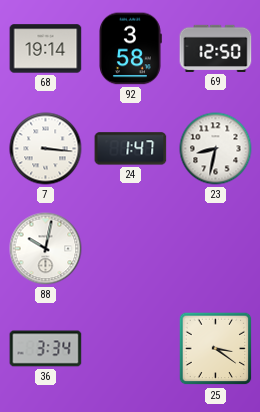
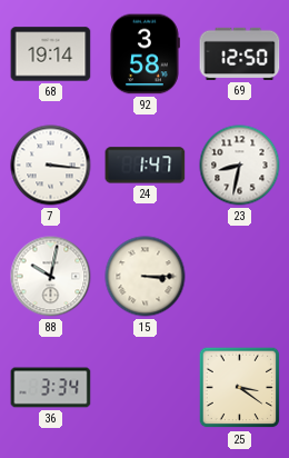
15: none -> 3:15
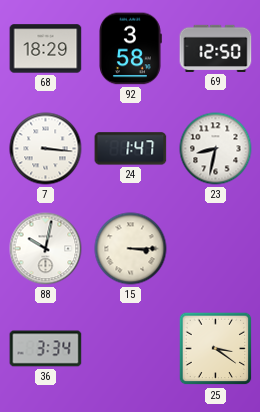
68: 19:14 -> 18:29
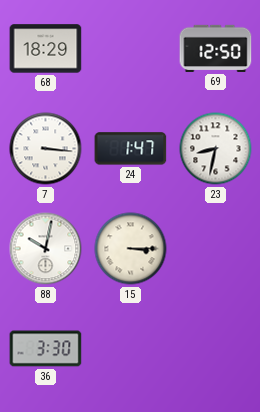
92: 3:58 -> none
36: 3:34 -> 3:30
25: 3:21 -> none
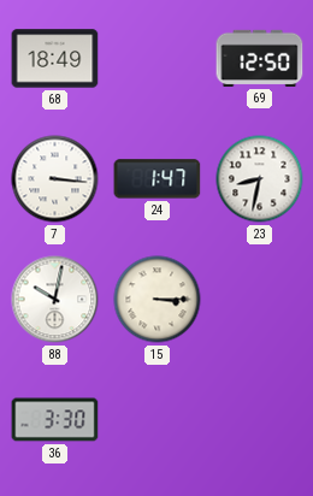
68: 18:29 -> 18:49
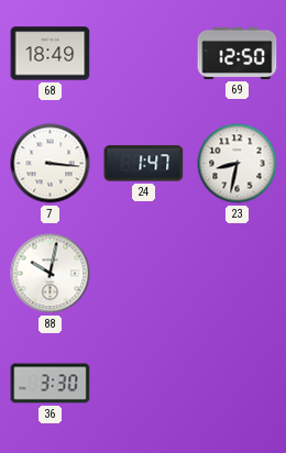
15: 3:15 -> none
